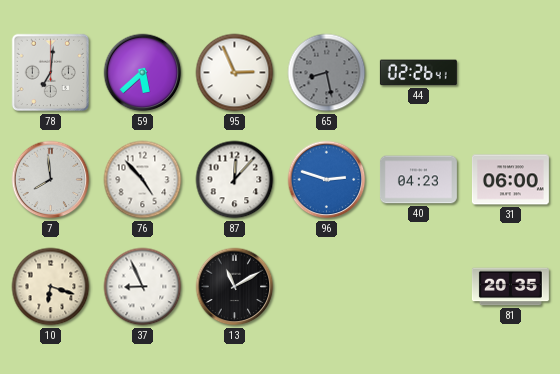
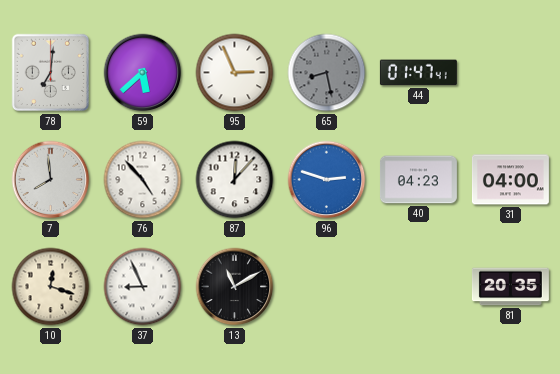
44: 02:26 -> 01:47
31: 06:00 -> 04:00
10: 6:18 -> 12:18
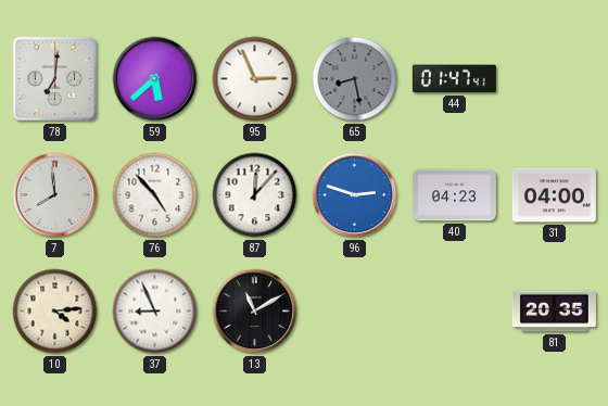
10: 12:18 -> 4:14
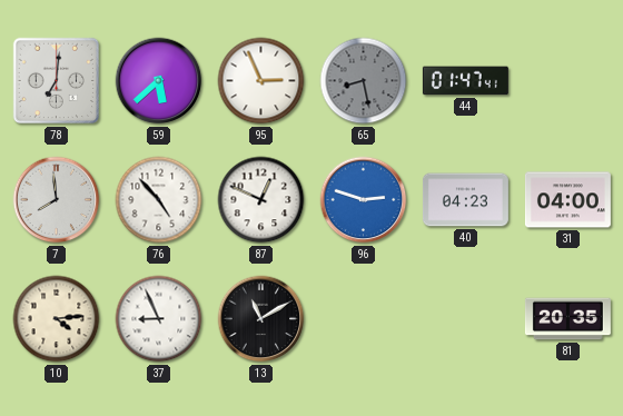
87: 12:07 -> 12:49
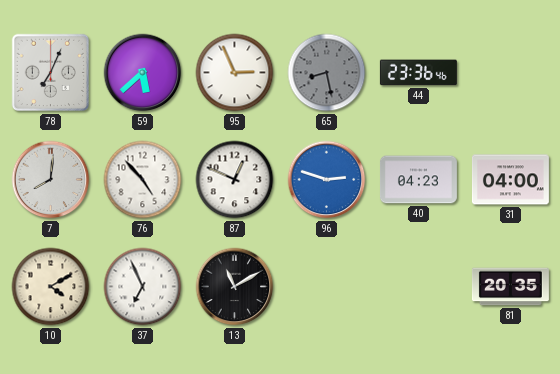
78: 7:01 -> 7:04
44: 01:47 -> 23:36
7: 7:59 -> 8:01
10: 4:14 -> 4:10
37: 8:56 -> 6:56
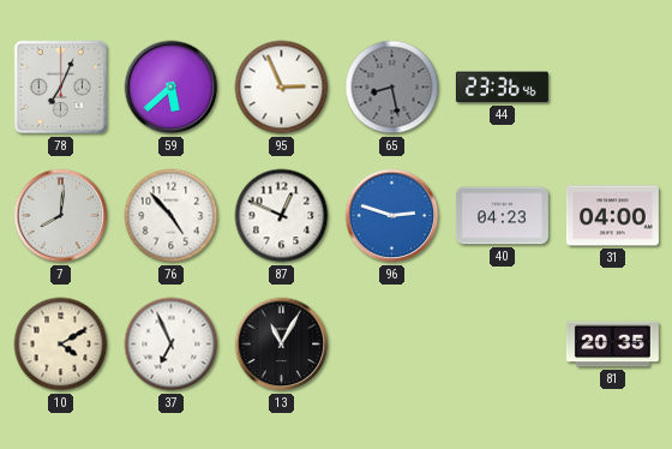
13: 11:10 -> 11:05
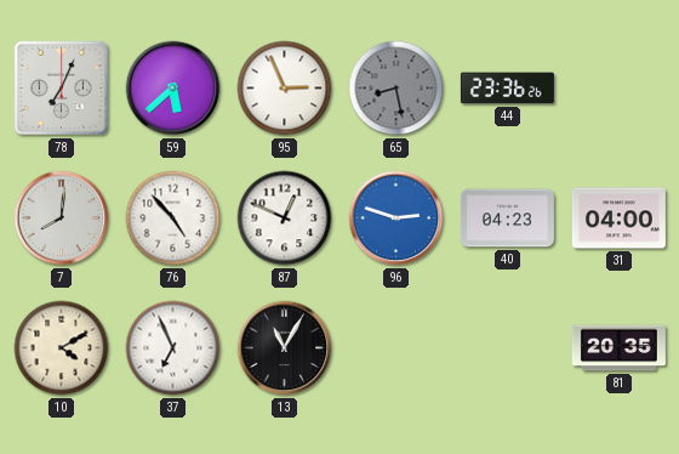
44: 23:36:46 -> 23:36:26
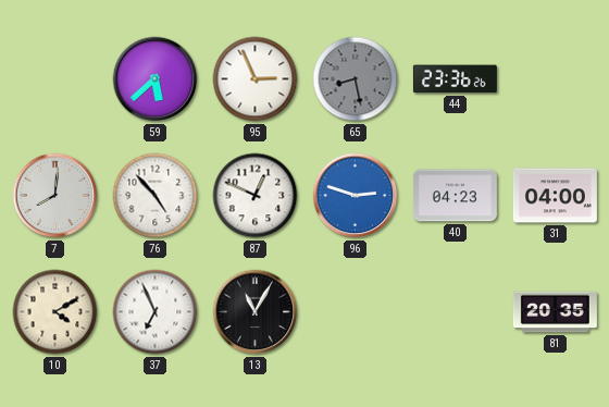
78: 7:04 -> none
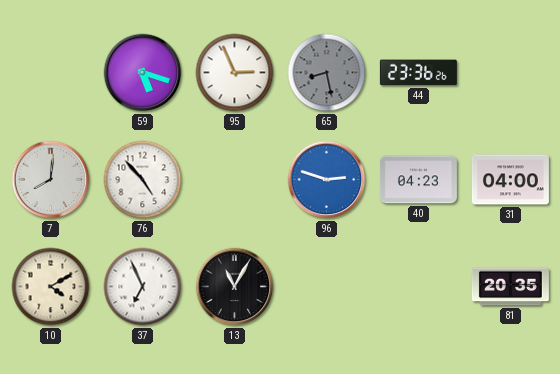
59: 5:38 -> 5:18
87: 12:49 -> none
